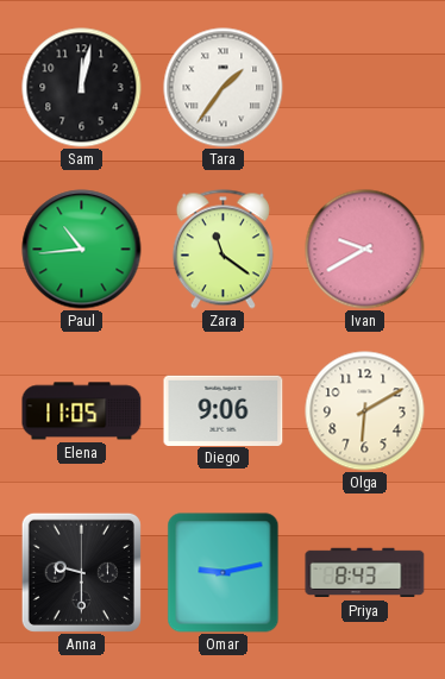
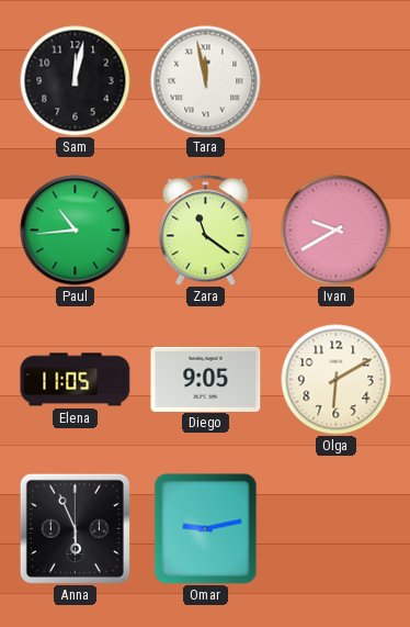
Tara: 1:36 -> 11:58
Diego: 9:06 -> 9:05
Anna: 9:30 -> 5:56
Priya: 8:43 -> none
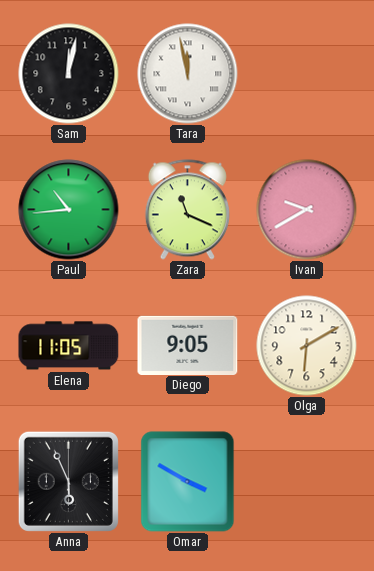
Zara: 11:21 -> 11:19
Omar: 9:13 -> 3:50
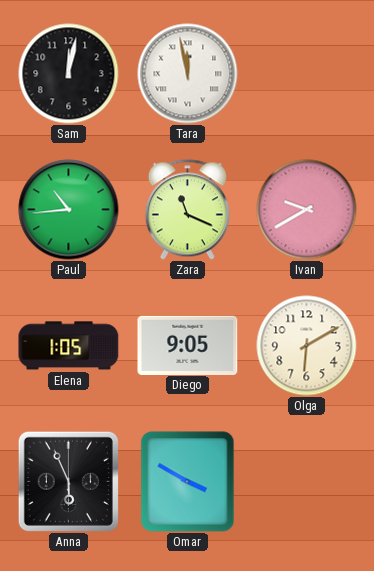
Elena: 11:05 -> 1:05
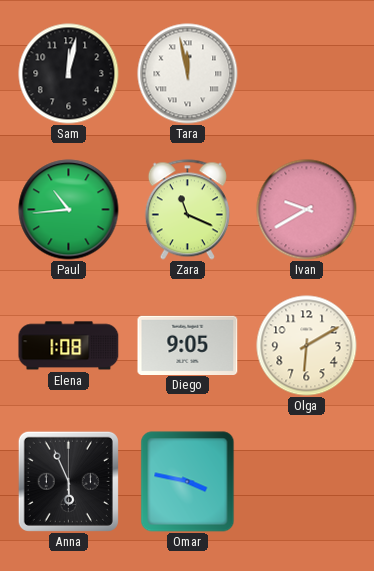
Elena: 1:05 -> 1:08
Omar: 3:50 -> 3:47
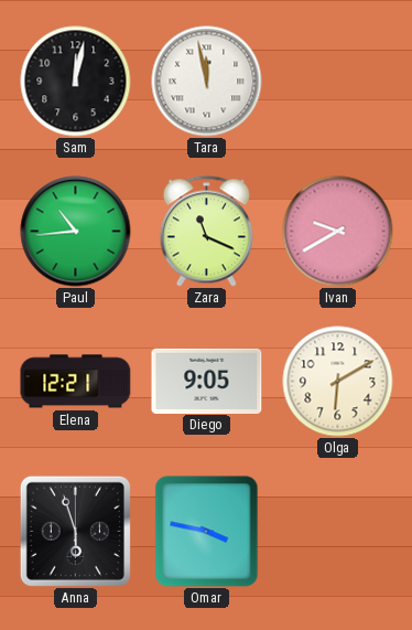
Elena: 1:08 -> 12:21
Anna: 5:56 -> 5:57
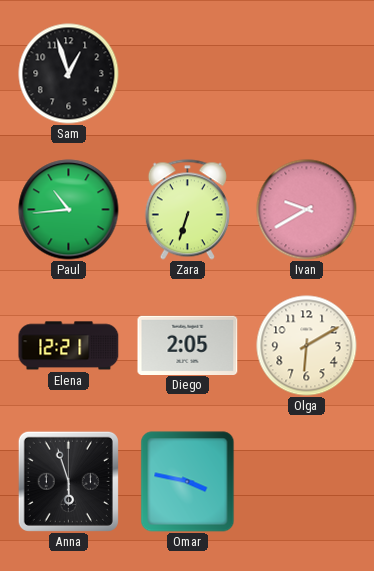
Sam: 12:02 -> 12:57
Tara: 11:58 -> none
Zara: 11:19 -> 6:33
Diego: 9:05 -> 2:05
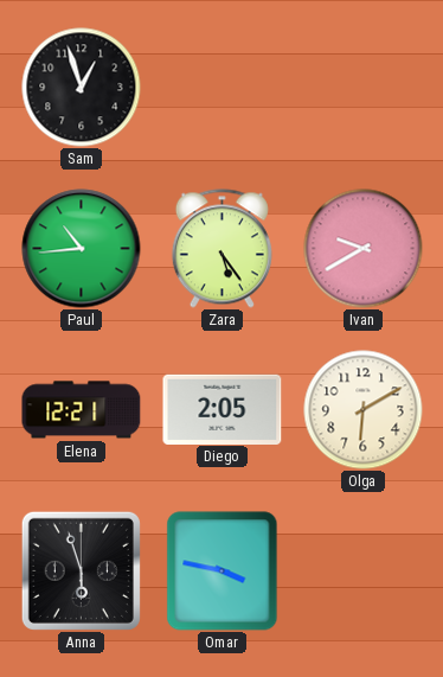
Zara: 6:33 -> 5:24
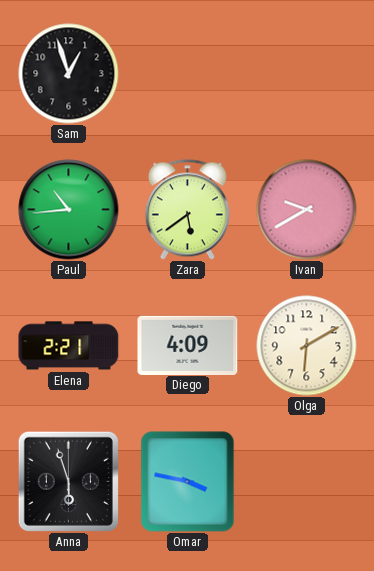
Zara: 5:24 -> 5:39
Elena: 12:21 -> 2:21
Diego: 2:05 -> 4:09
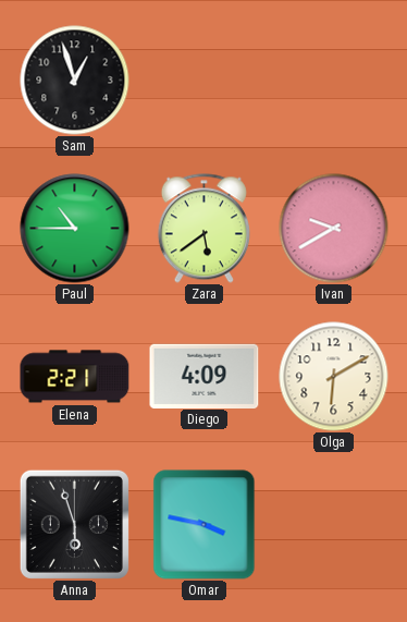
Paul: 10:44 -> 10:45
